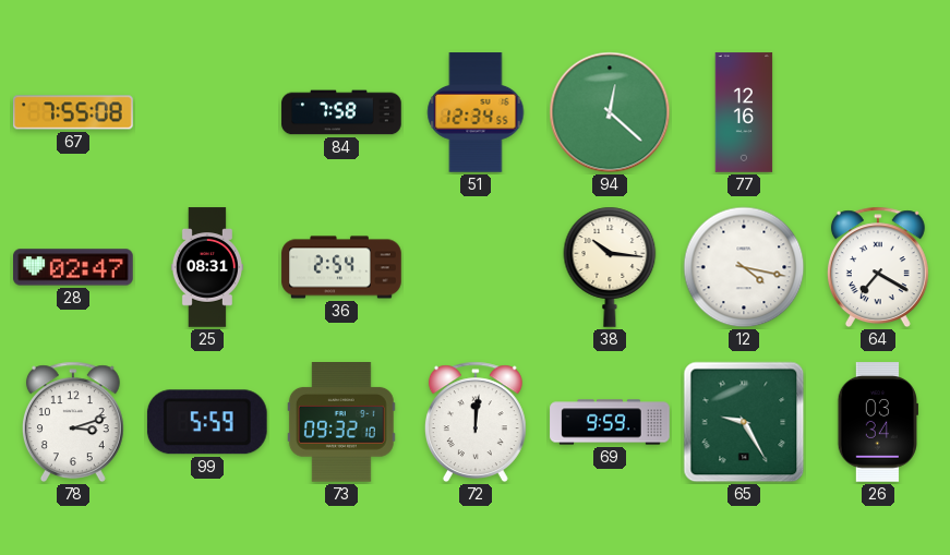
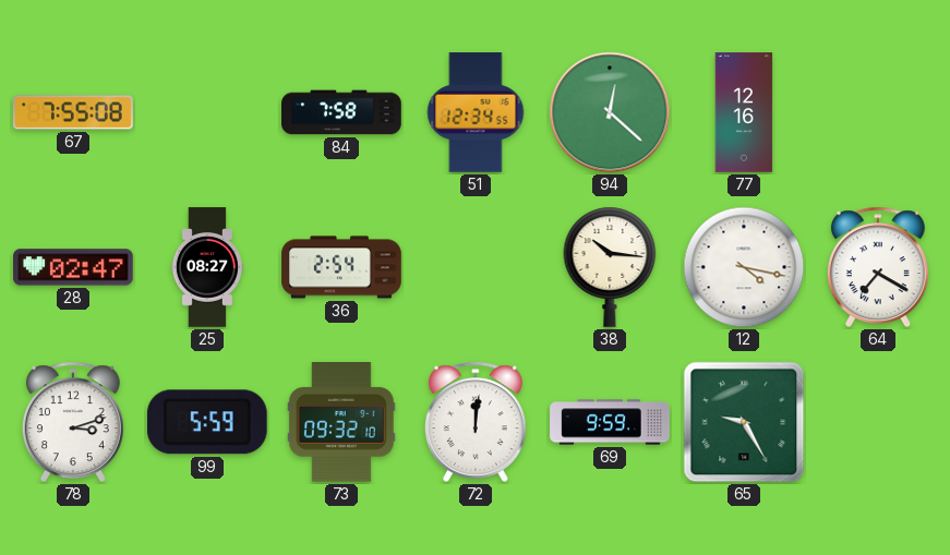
25: 08:31 -> 08:27
26: 03:34 -> none
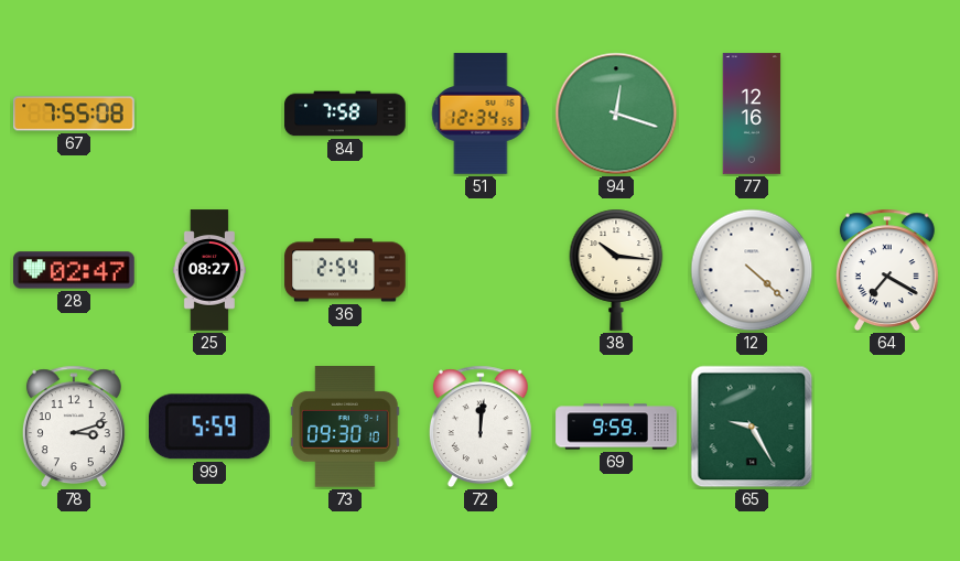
94: 12:22 -> 12:18
12: 4:17 -> 4:22
73: 09:32 -> 09:30
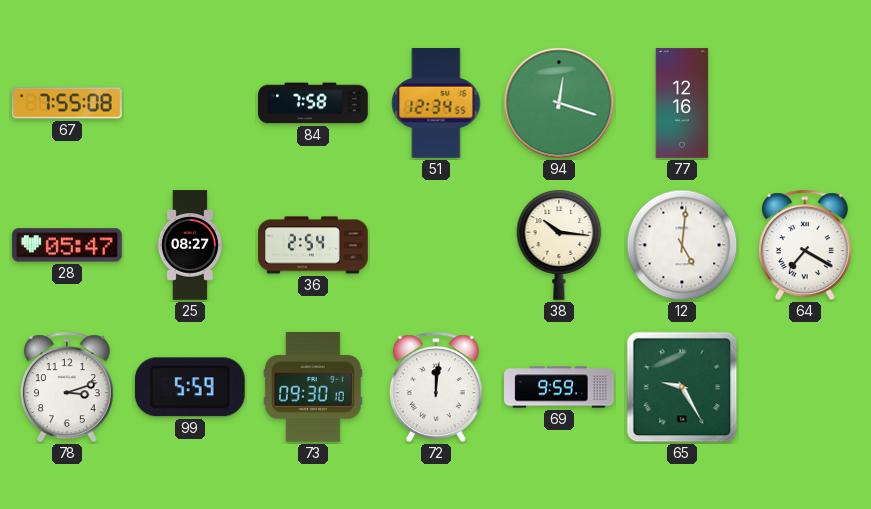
28: 02:47 -> 05:47
12: 4:22 -> 5:01
